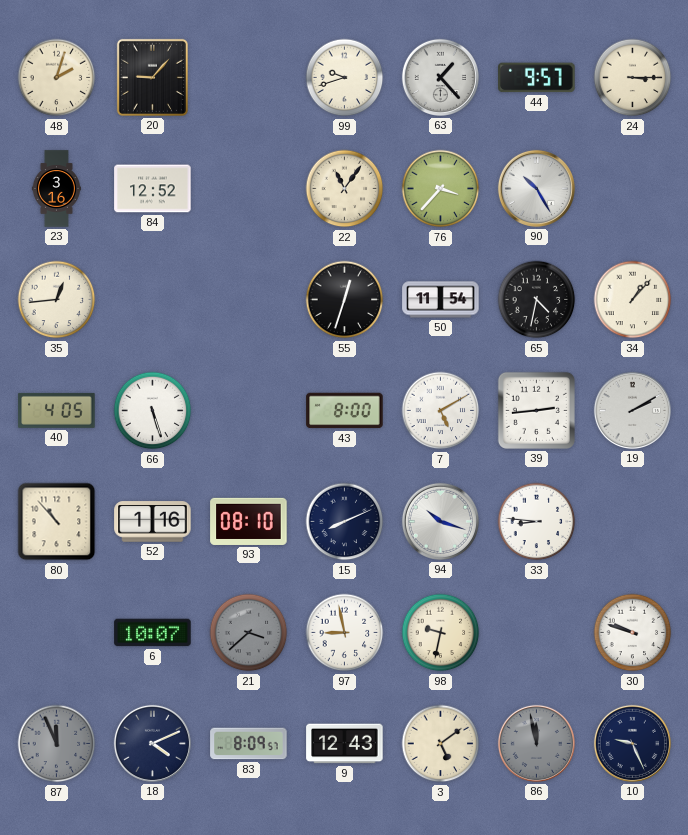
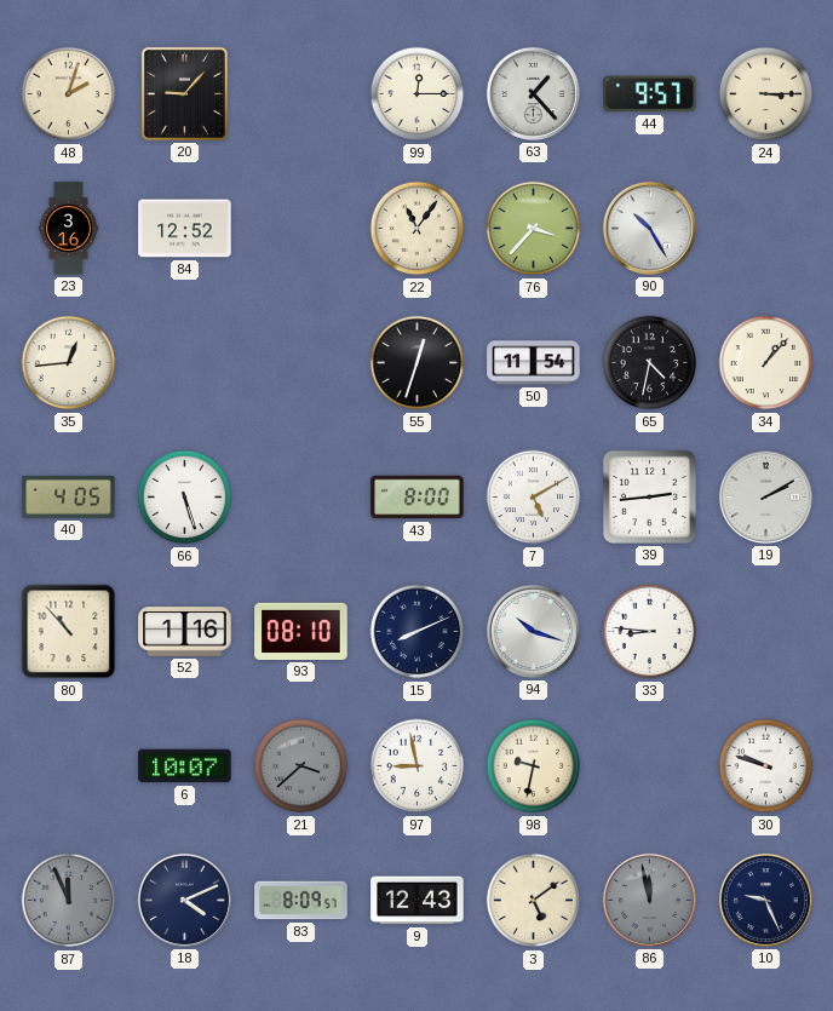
99: 9:42 -> 12:15
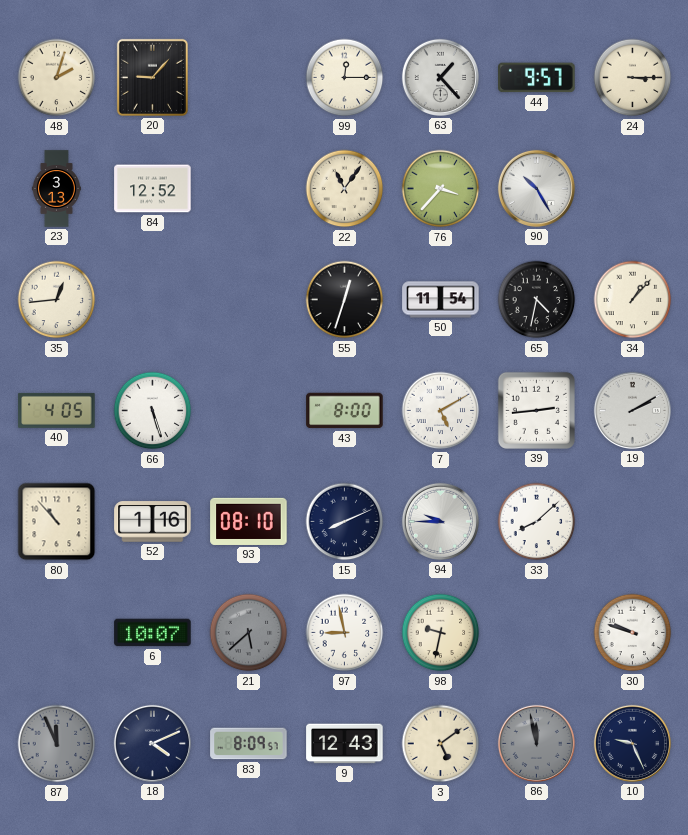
23: 3:16 -> 3:13
94: 10:18 -> 9:45
33: 8:46 -> 8:08
21: 3:38 -> 5:38
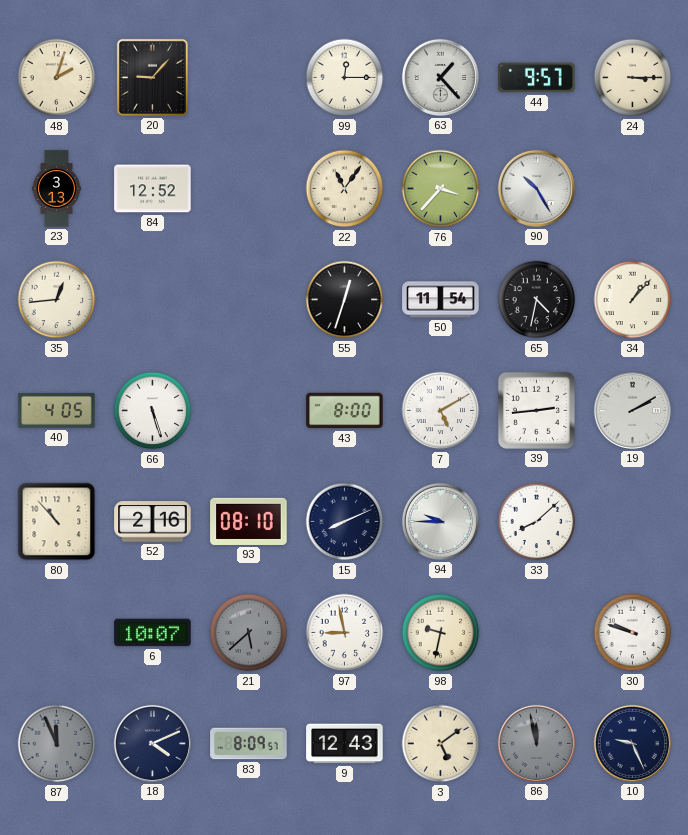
52: 1:16 -> 2:16
